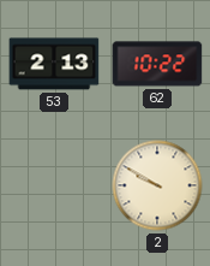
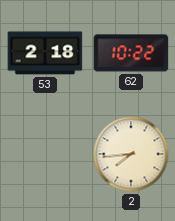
53: 2:13 -> 2:18
2: 9:50 -> 7:44
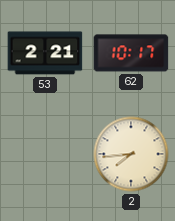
53: 2:18 -> 2:21
62: 10:22 -> 10:17
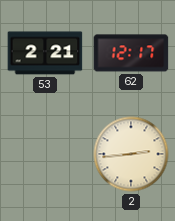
62: 10:17 -> 12:17
2: 7:44 -> 2:44
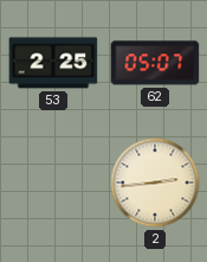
53: 2:21 -> 2:25
62: 12:17 -> 05:07
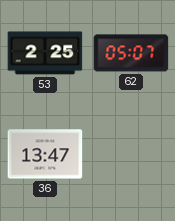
36: none -> 13:47
2: 2:44 -> none
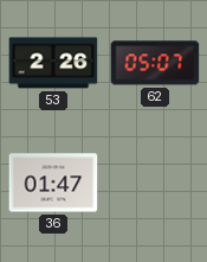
53: 2:25 -> 2:26
36: 13:47 -> 01:47
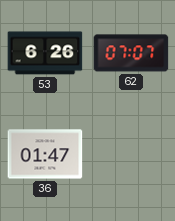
53: 2:26 -> 6:26
62: 05:07 -> 07:07
